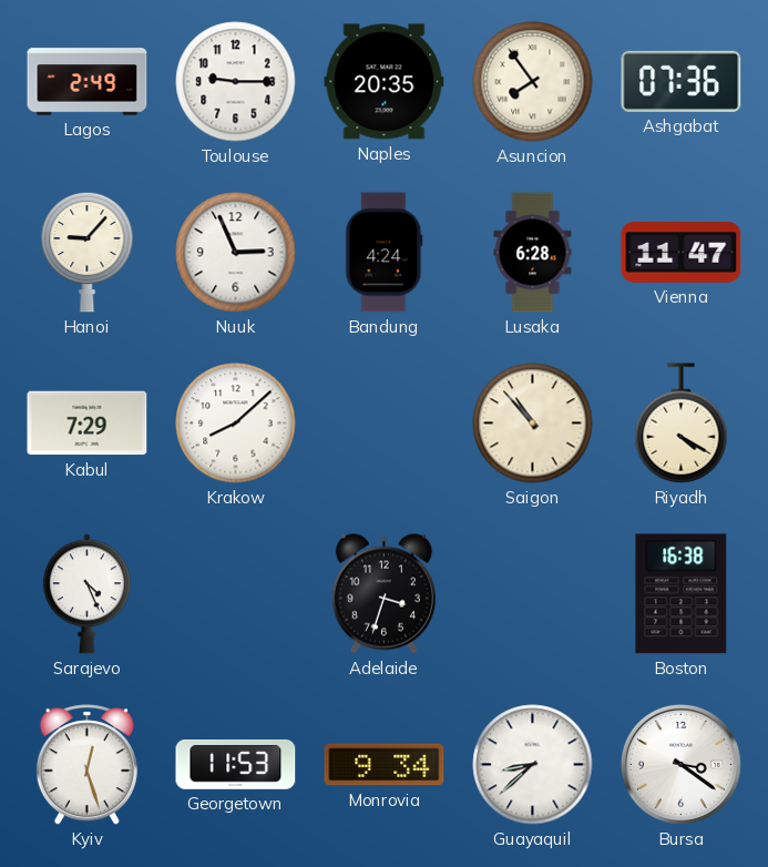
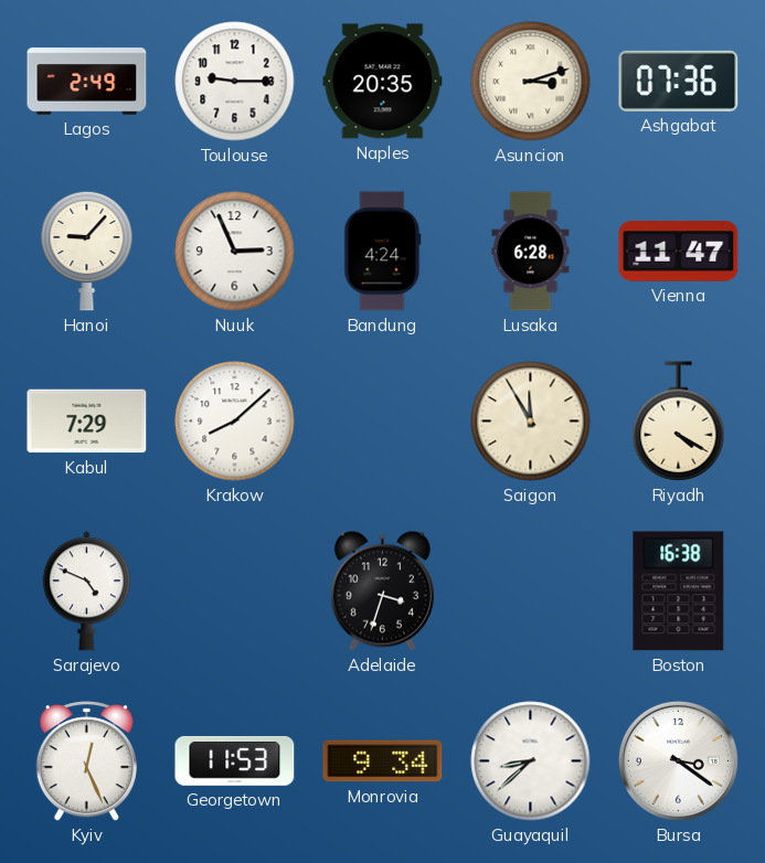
Asuncion: 7:54 -> 3:12
Saigon: 10:53 -> 11:55
Sarajevo: 4:26 -> 4:49
Kyiv: 12:27 -> 12:26
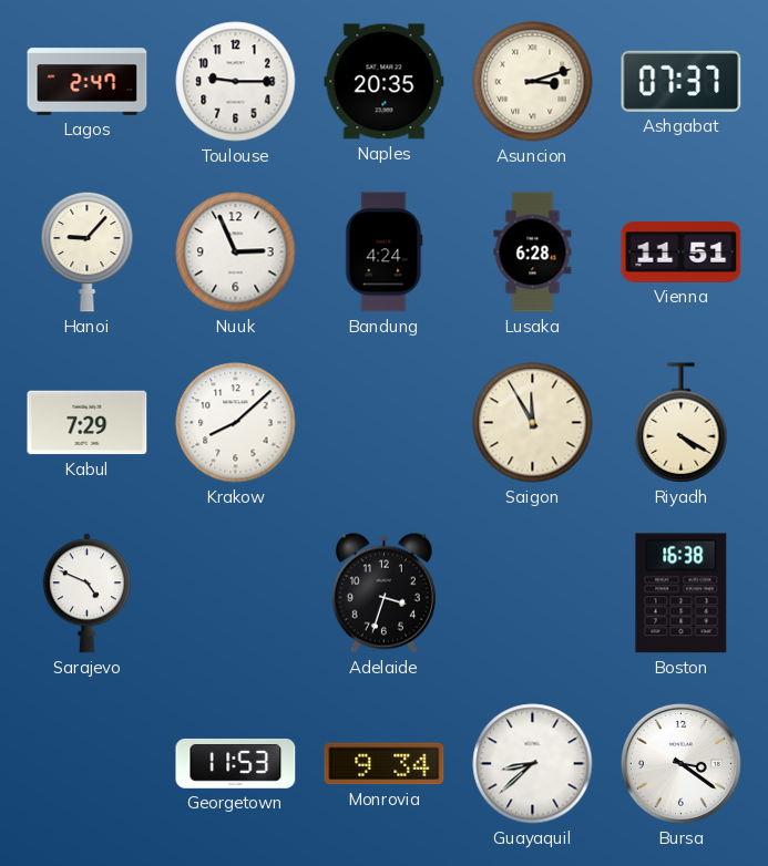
Lagos: 2:49 -> 2:47
Ashgabat: 07:36 -> 07:37
Vienna: 11:47 -> 11:51
Kyiv: 12:26 -> none
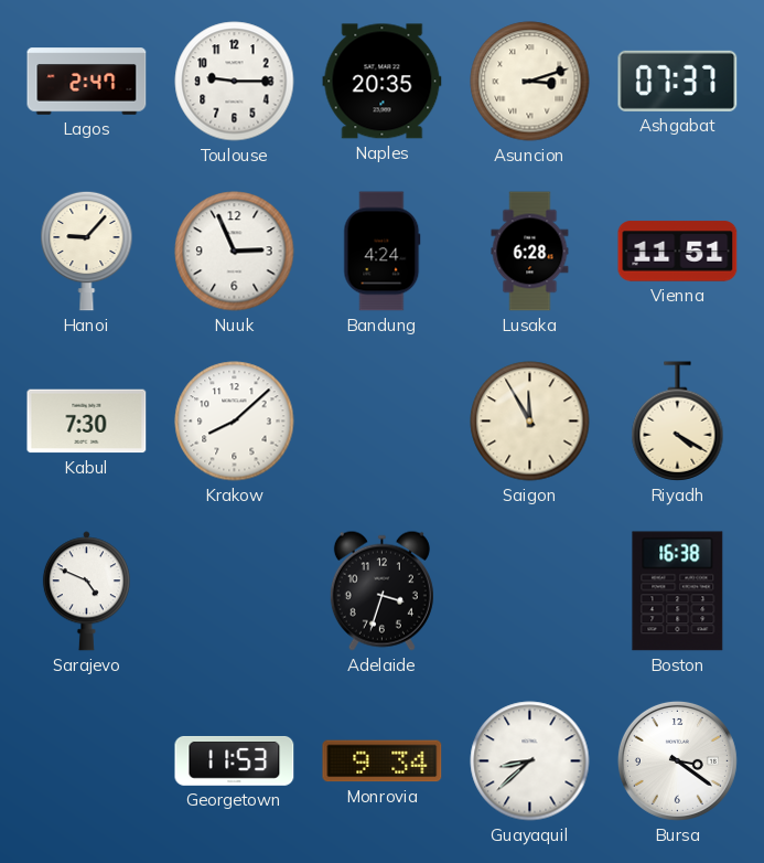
Kabul: 7:29 -> 7:30
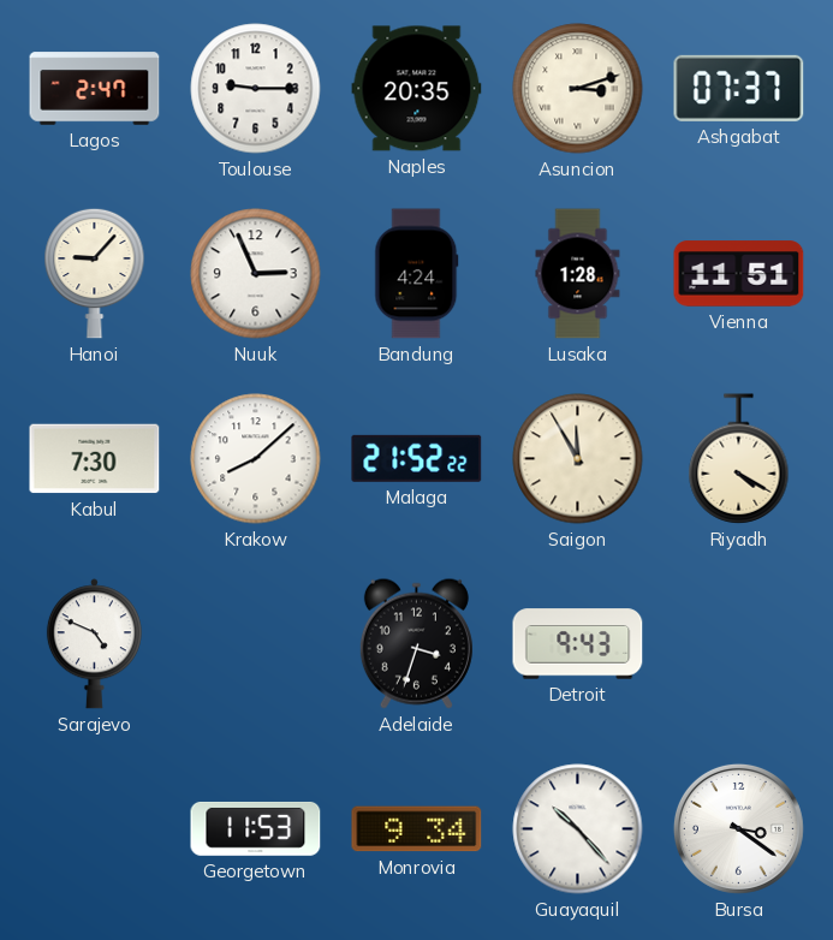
Lusaka: 6:28 -> 1:28
Malaga: none -> 21:52
Detroit: none -> 9:43
Boston: 16:38 -> none
Guayaquil: 8:38 -> 10:23
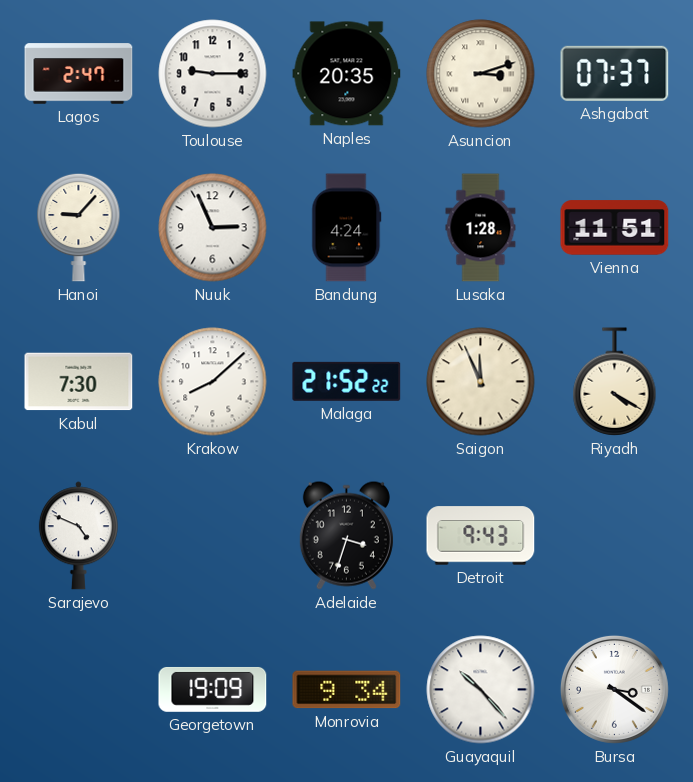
Saigon: 11:55 -> 11:56
Georgetown: 11:53 -> 19:09
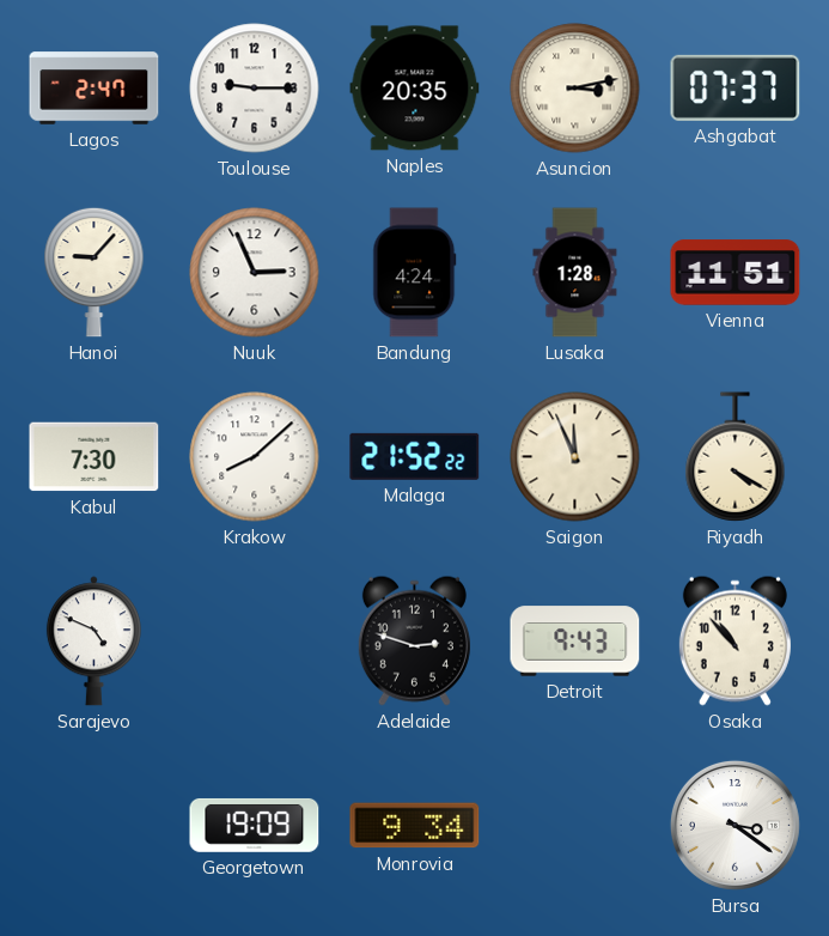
Asuncion: 3:12 -> 3:13
Adelaide: 3:33 -> 2:48
Osaka: none -> 10:53
Guayaquil: 10:23 -> none
